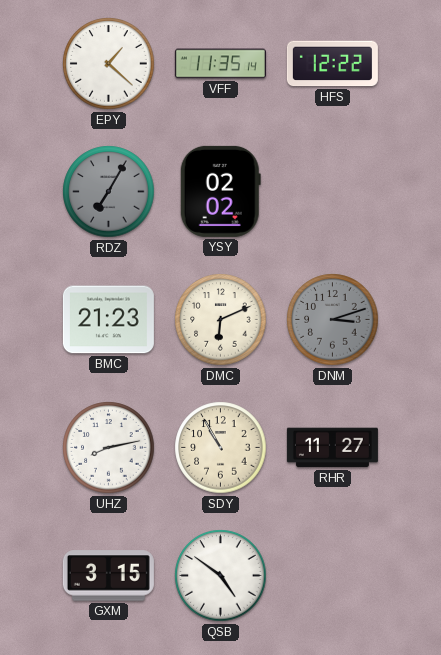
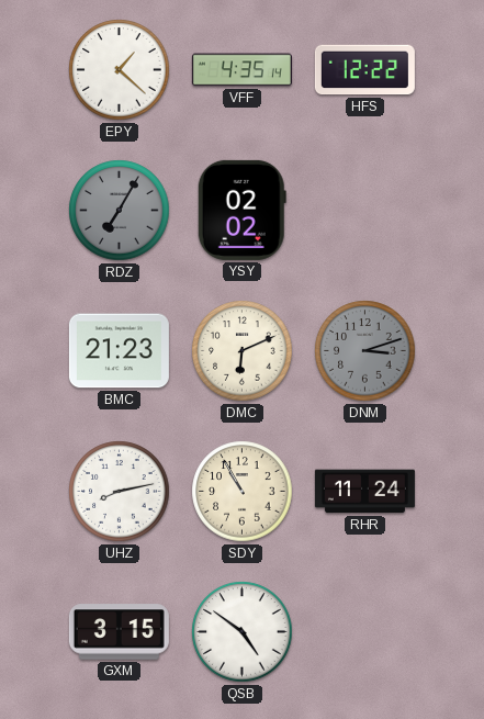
VFF: 11:35 -> 4:35
RHR: 11:27 -> 11:24
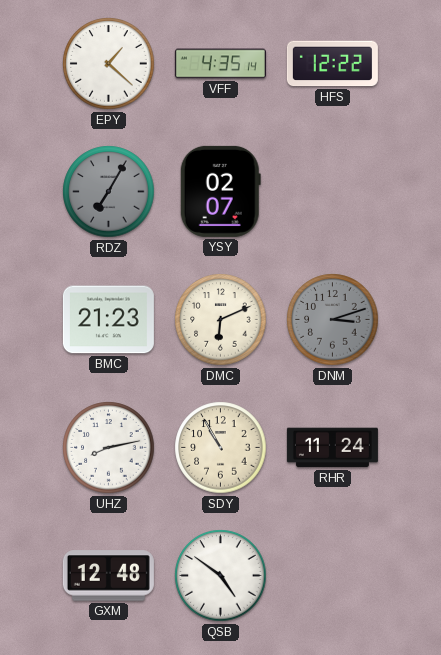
YSY: 02:02 -> 02:07
GXM: 3:15 -> 12:48
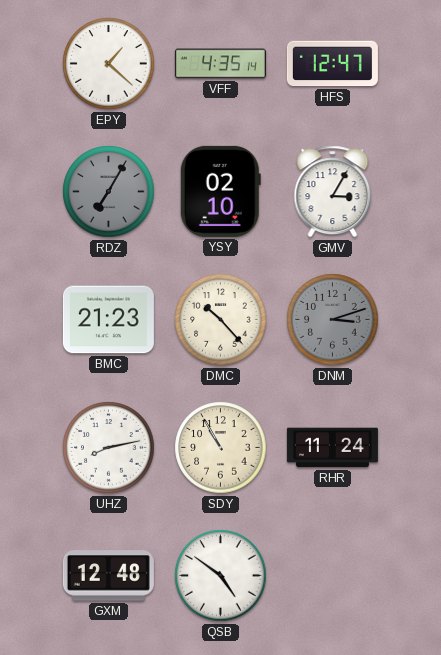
HFS: 12:22 -> 12:47
YSY: 02:07 -> 02:10
GMV: none -> 3:05
DMC: 6:11 -> 10:23
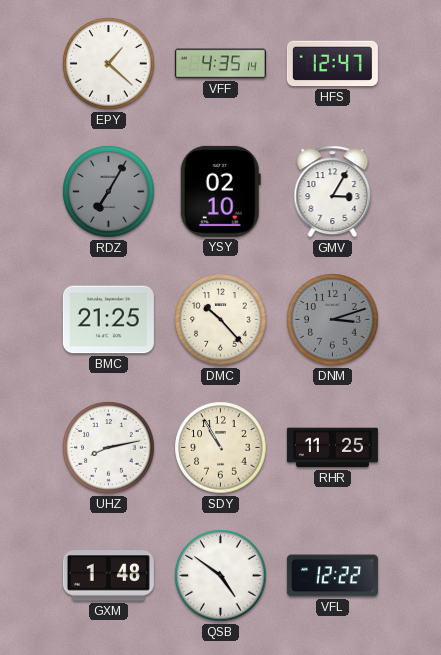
BMC: 21:23 -> 21:25
RHR: 11:24 -> 11:25
GXM: 12:48 -> 1:48
VFL: none -> 12:22
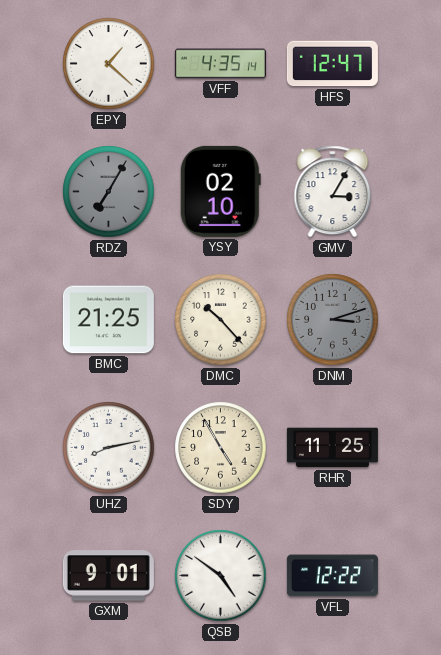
SDY: 10:55 -> 4:55
GXM: 1:48 -> 9:01
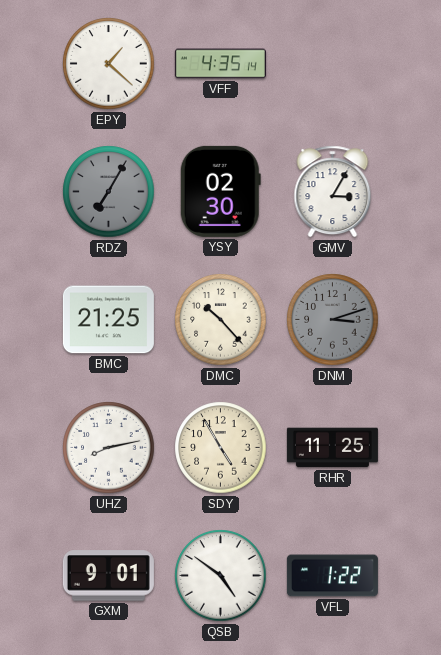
HFS: 12:47 -> none
YSY: 02:10 -> 02:30
VFL: 12:22 -> 1:22
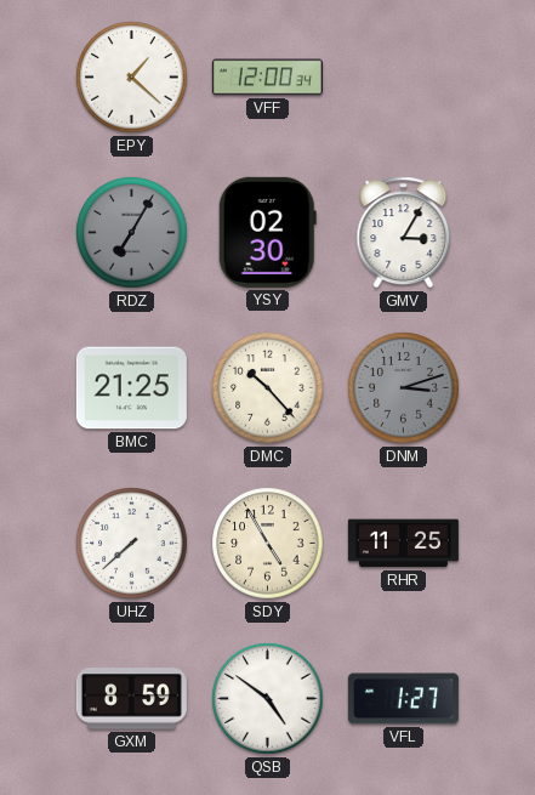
VFF: 4:35 -> 12:00
UHZ: 8:13 -> 7:38
GXM: 9:01 -> 8:59
VFL: 1:22 -> 1:27
